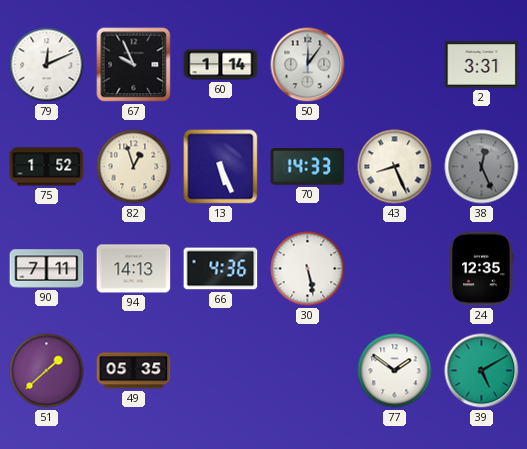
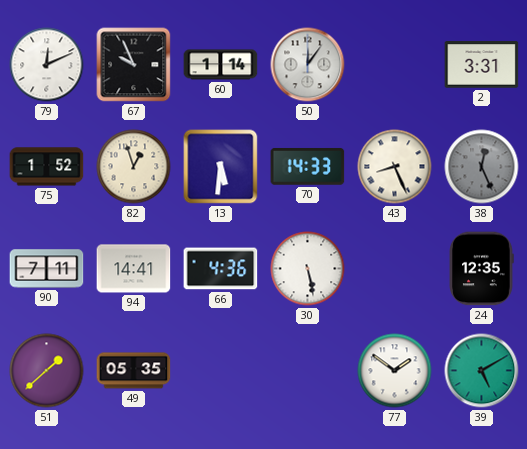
13: 5:26 -> 5:31
94: 14:13 -> 14:41
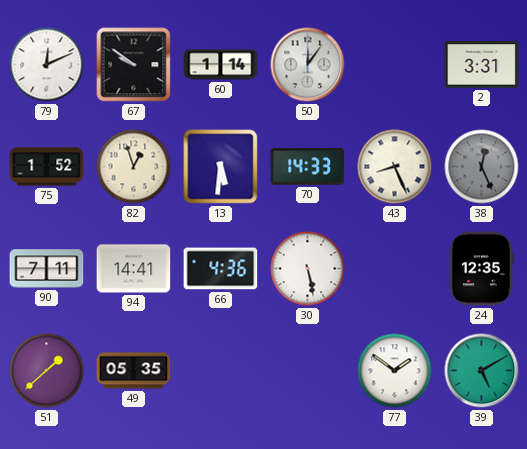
67: 9:56 -> 9:51
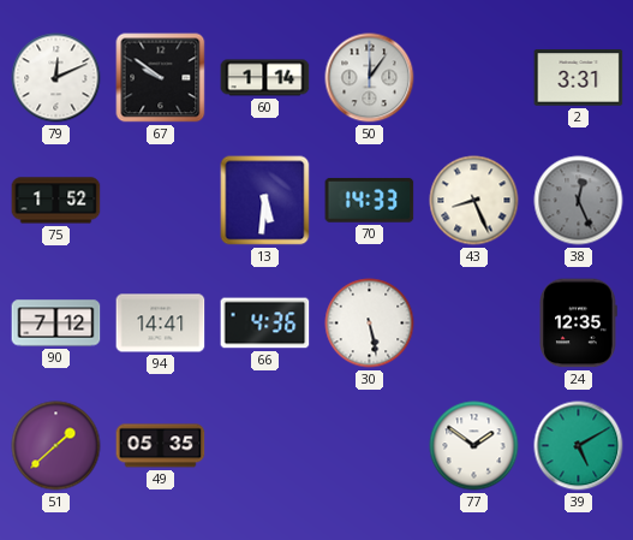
82: 12:57 -> none
90: 7:11 -> 7:12
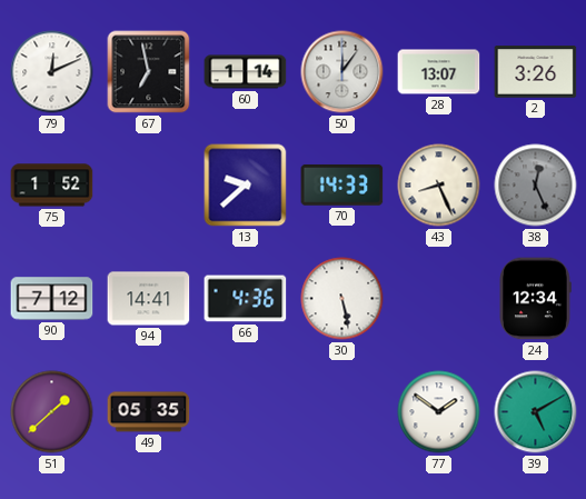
67: 9:51 -> 6:58
28: none -> 13:07
2: 3:31 -> 3:26
13: 5:31 -> 9:38
24: 12:35 -> 12:34
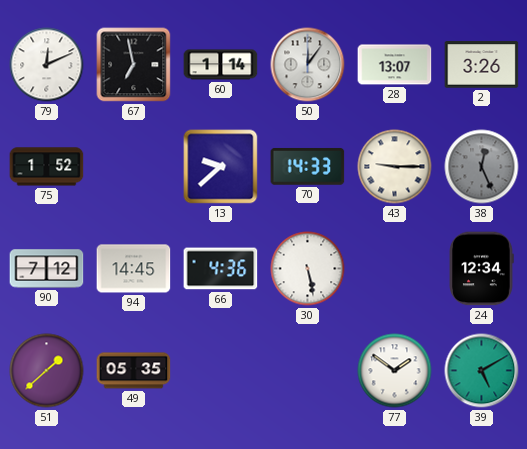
43: 8:26 -> 9:15
94: 14:41 -> 14:45
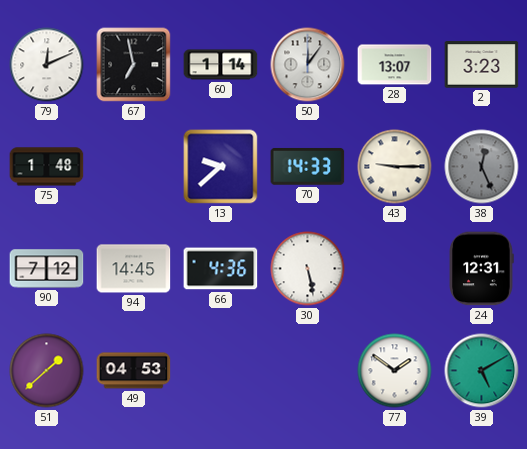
2: 3:26 -> 3:23
75: 1:52 -> 1:48
24: 12:34 -> 12:31
49: 05:35 -> 04:53
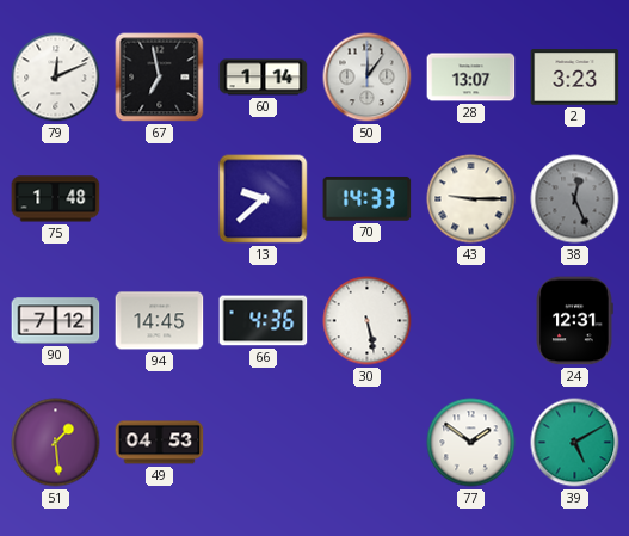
51: 1:38 -> 1:29
